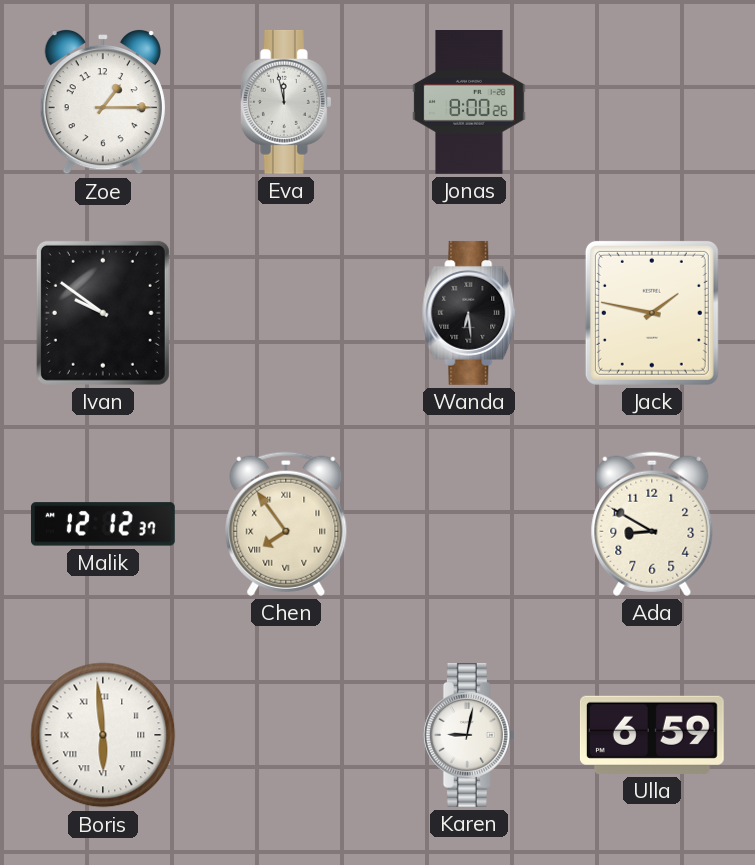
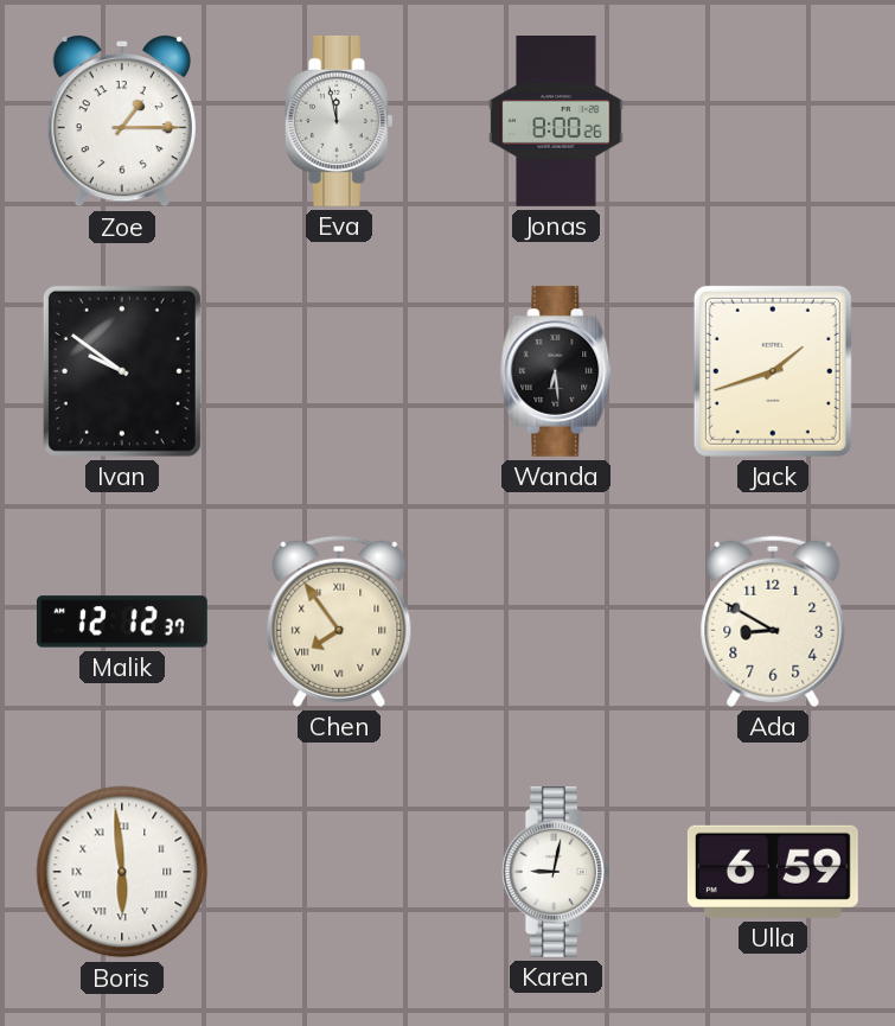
Jack: 1:47 -> 1:42
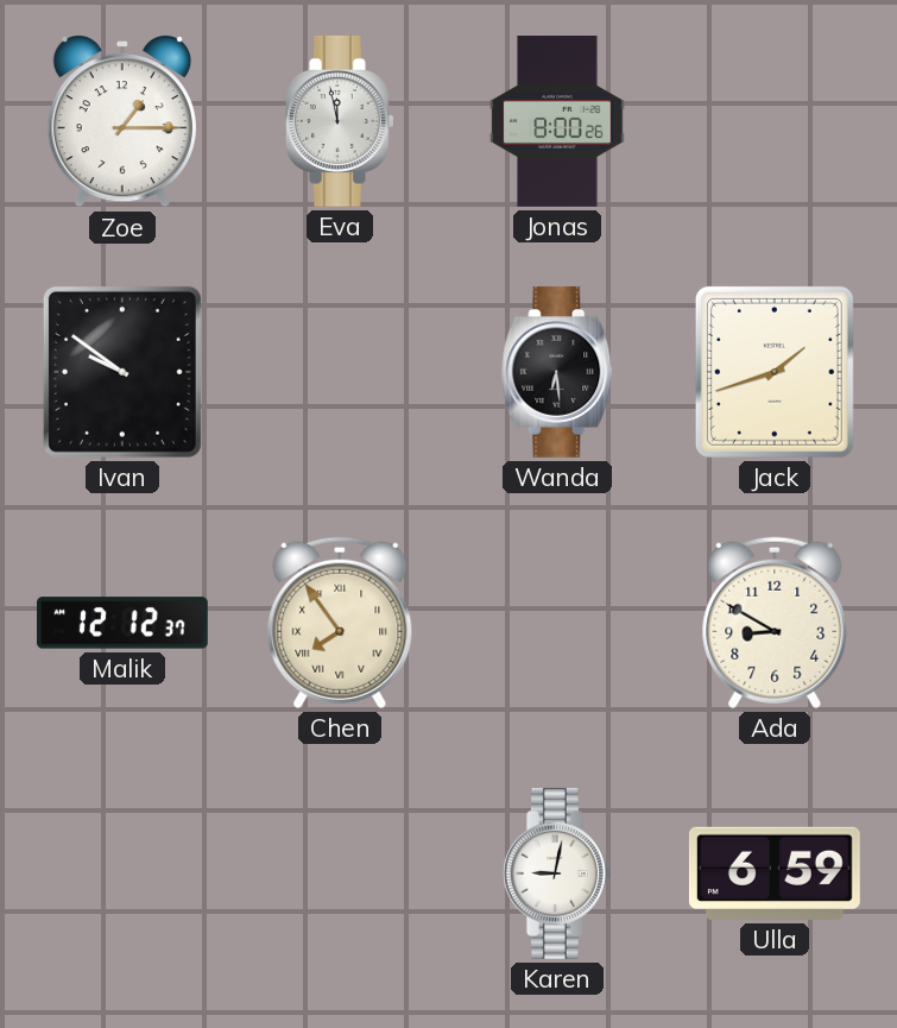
Boris: 5:59 -> none
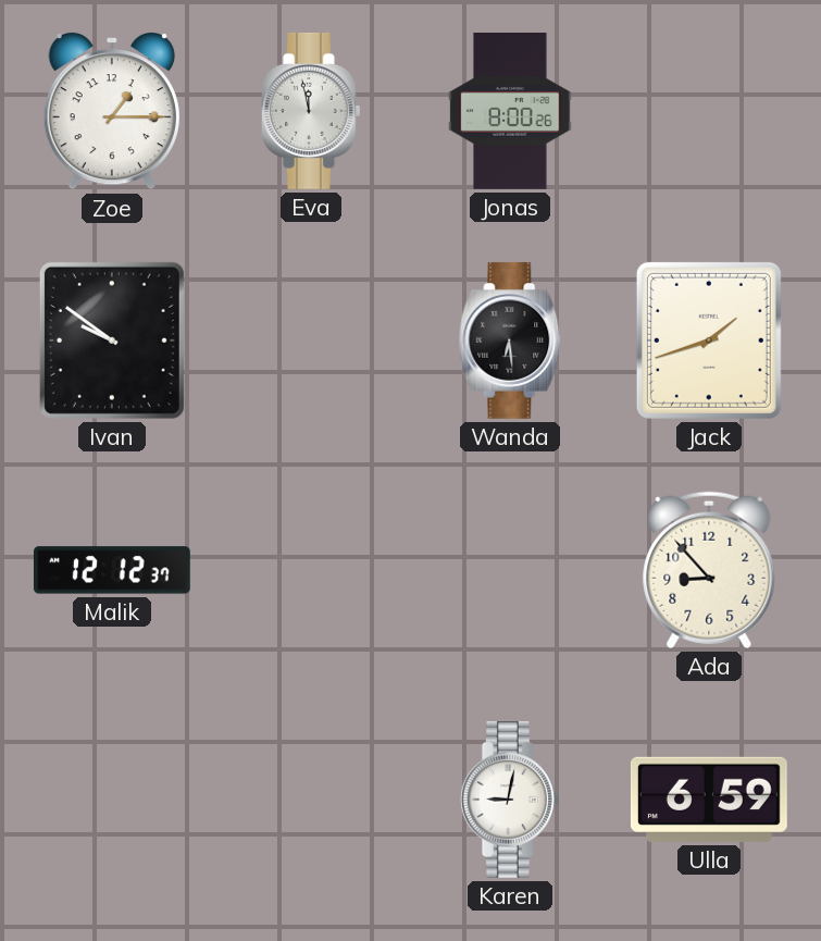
Chen: 7:54 -> none
Ada: 8:50 -> 8:53
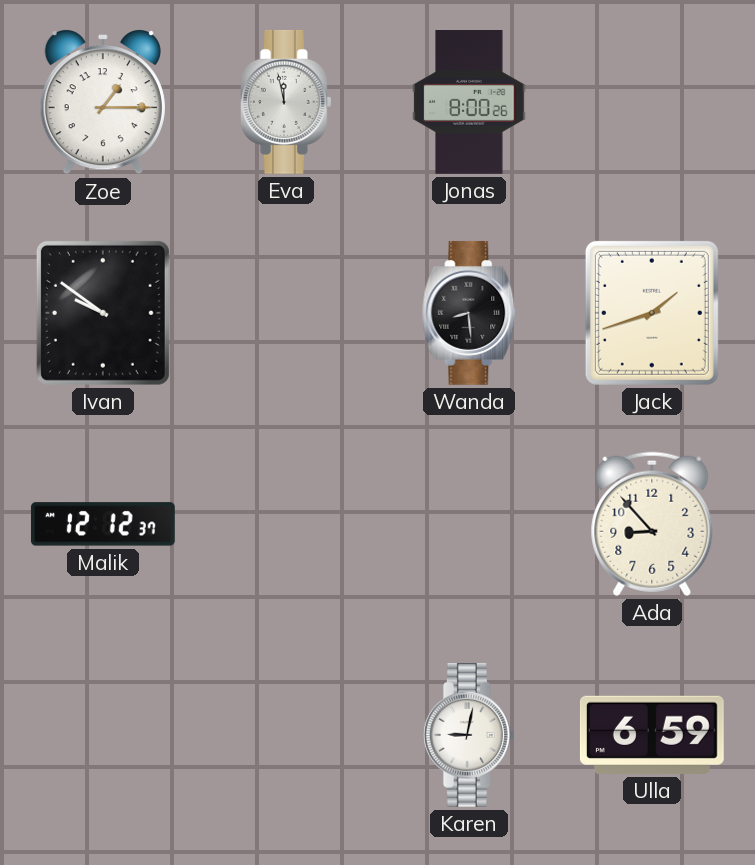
Wanda: 6:29 -> 8:29
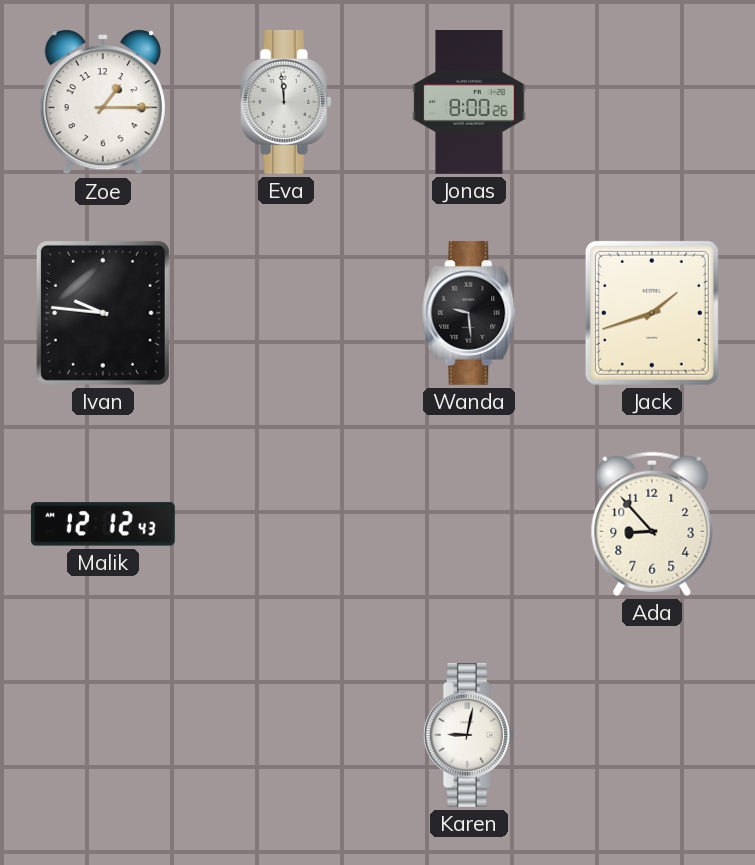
Eva: 11:58 -> 11:59
Ivan: 9:51 -> 9:46
Wanda: 8:29 -> 9:29
Malik: 12:12:37 -> 12:12:43
Ulla: 6:59 -> none
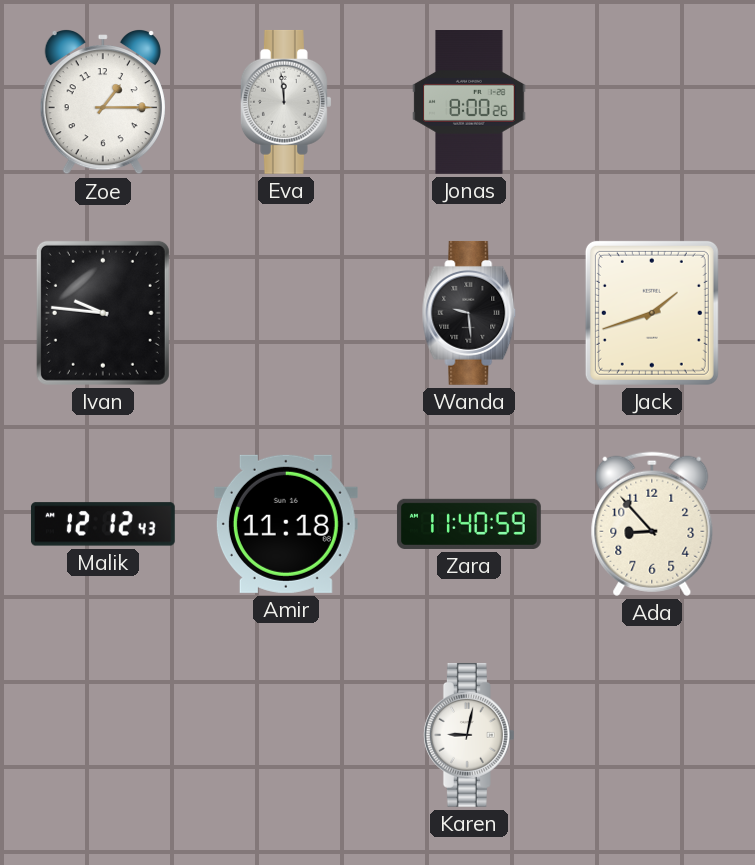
Amir: none -> 11:18
Zara: none -> 11:40
